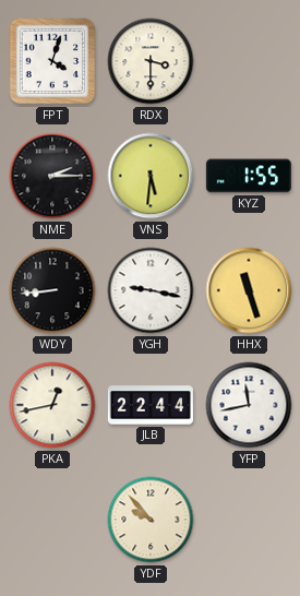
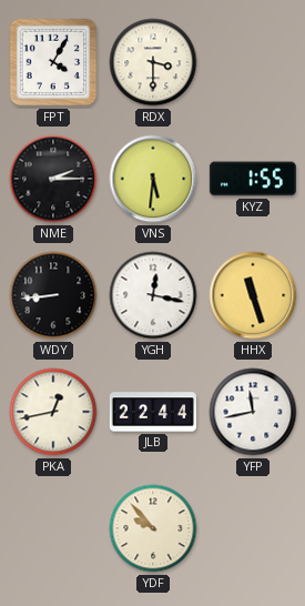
FPT: 4:03 -> 4:05
YGH: 9:17 -> 12:17
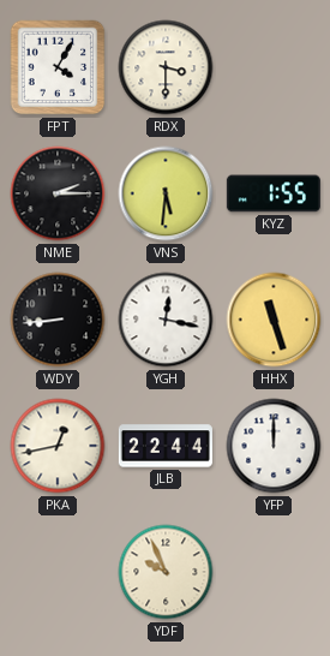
YFP: 11:43 -> 12:00
YDF: 9:53 -> 9:56
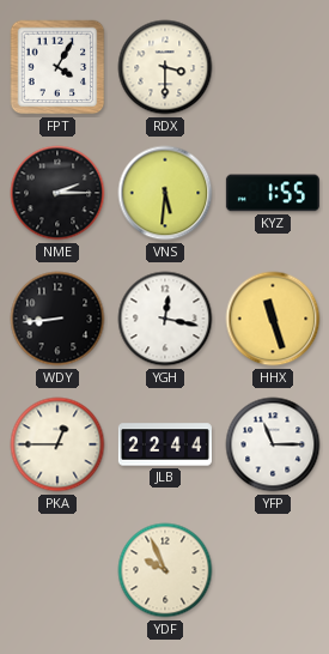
PKA: 12:43 -> 12:45
YFP: 12:00 -> 11:15
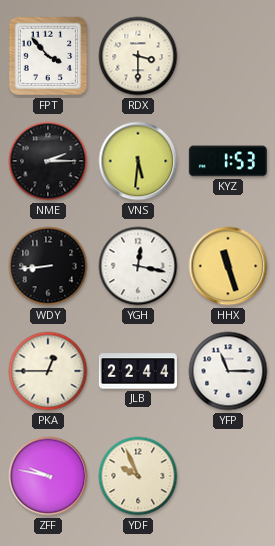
FPT: 4:05 -> 3:53
KYZ: 1:55 -> 1:53
ZFF: none -> 9:47
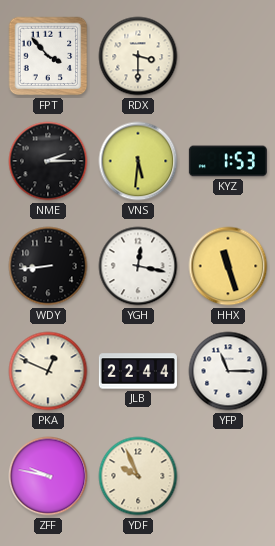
PKA: 12:45 -> 12:49
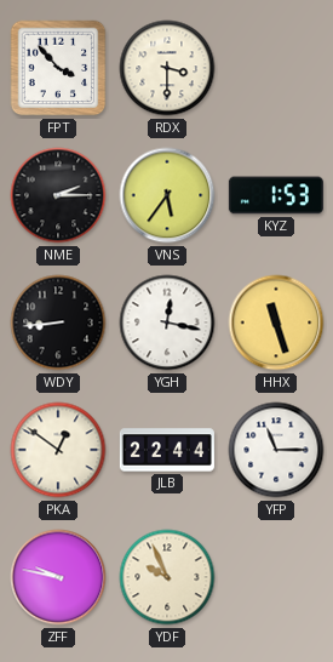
VNS: 5:31 -> 5:36
PKA: 12:49 -> 12:51
